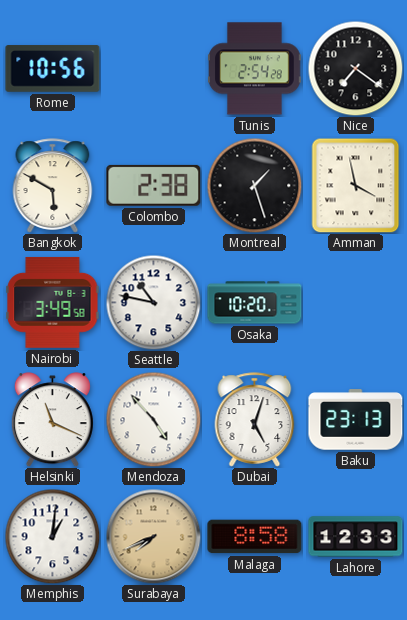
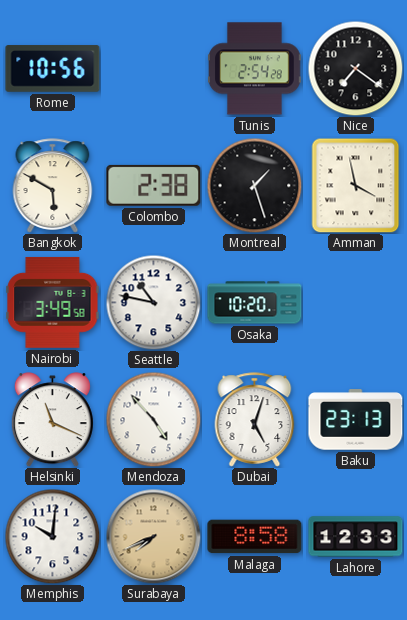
Memphis: 1:01 -> 10:01
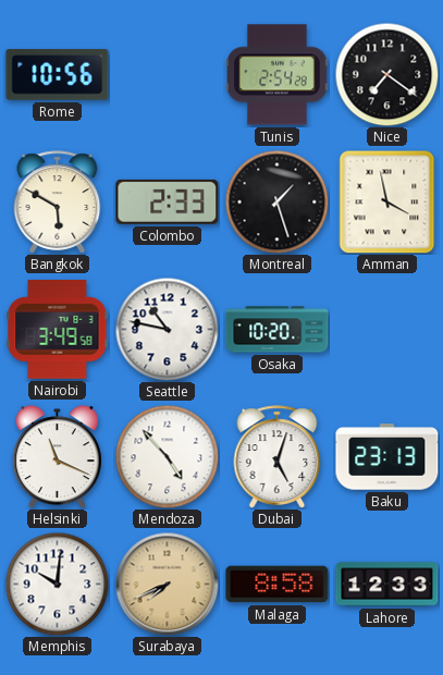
Colombo: 2:38 -> 2:33
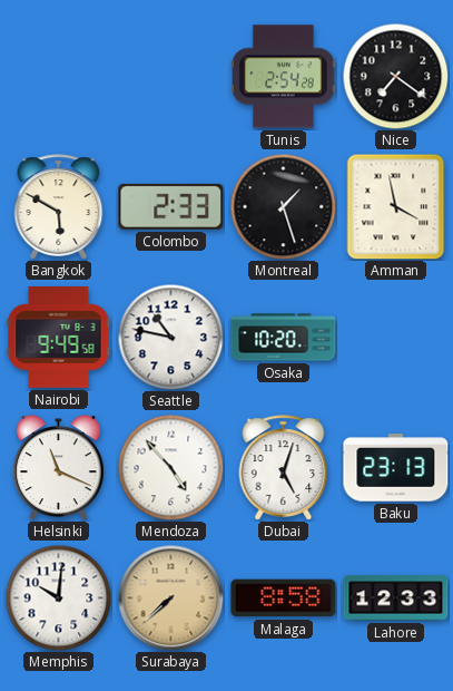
Rome: 10:56 -> none
Nairobi: 3:49 -> 9:49
Surabaya: 7:41 -> 7:38
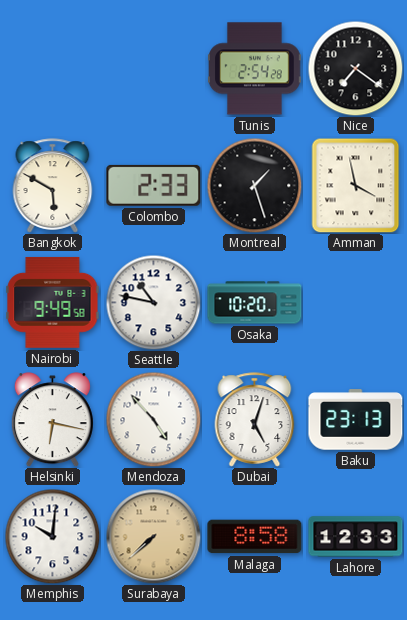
Helsinki: 11:19 -> 6:17
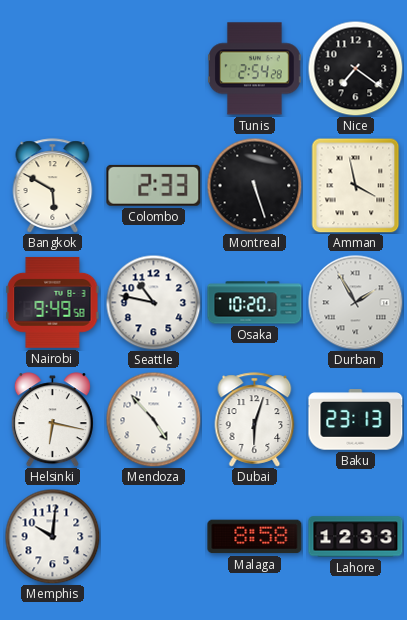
Montreal: 1:27 -> 5:27
Durban: none -> 1:55
Dubai: 5:03 -> 6:03
Surabaya: 7:38 -> none
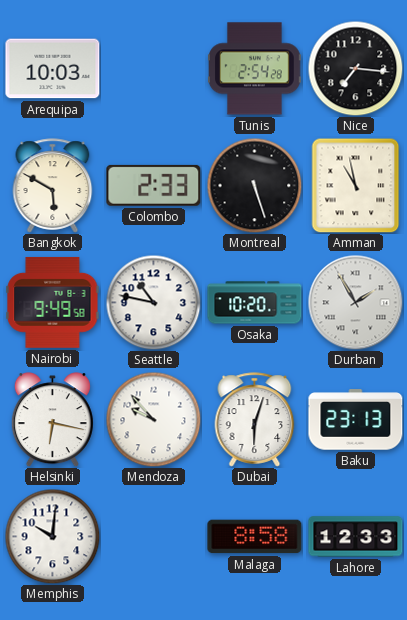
Arequipa: none -> 10:03
Nice: 7:21 -> 7:16
Amman: 3:58 -> 10:58
Mendoza: 4:53 -> 9:53
